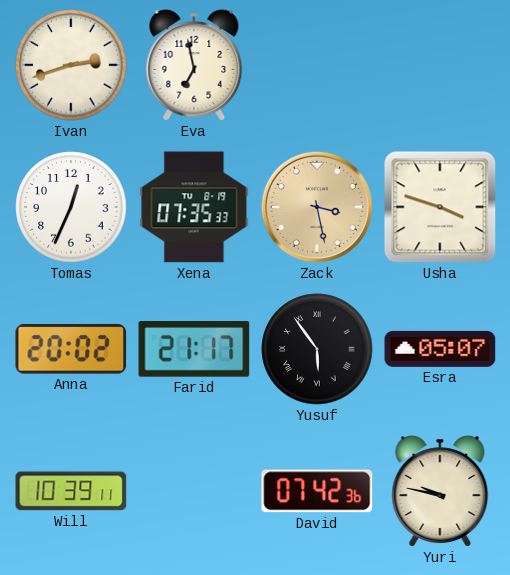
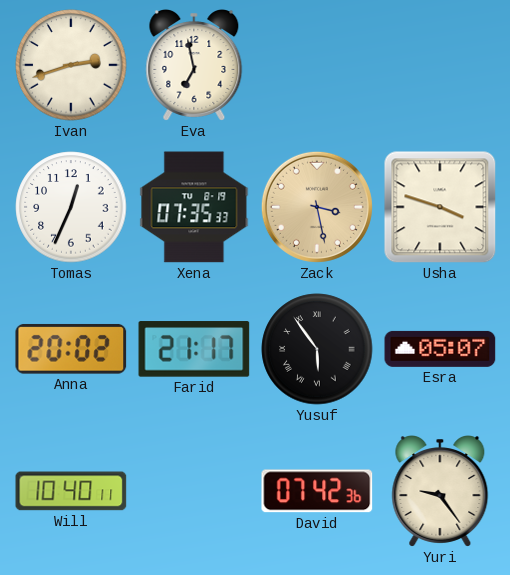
Will: 10:39 -> 10:40
Yuri: 9:47 -> 9:24
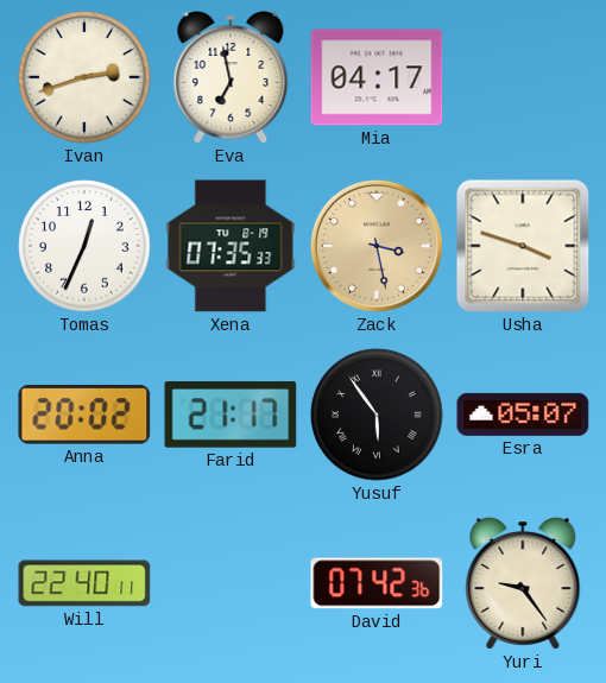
Mia: none -> 04:17
Will: 10:40 -> 22:40
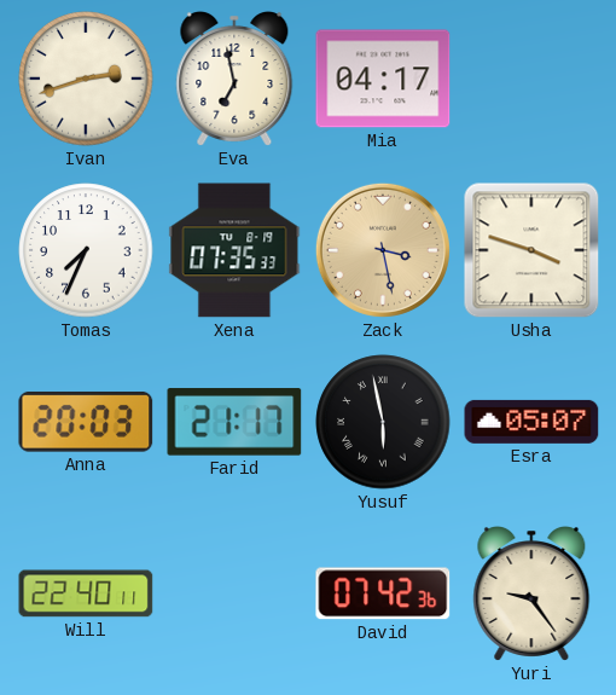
Tomas: 12:34 -> 7:34
Anna: 20:02 -> 20:03
Yusuf: 5:54 -> 5:58
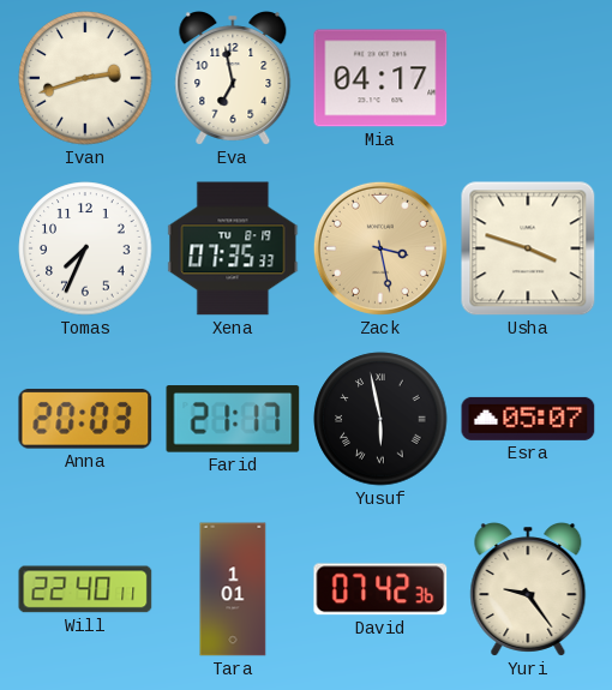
Tara: none -> 1:01
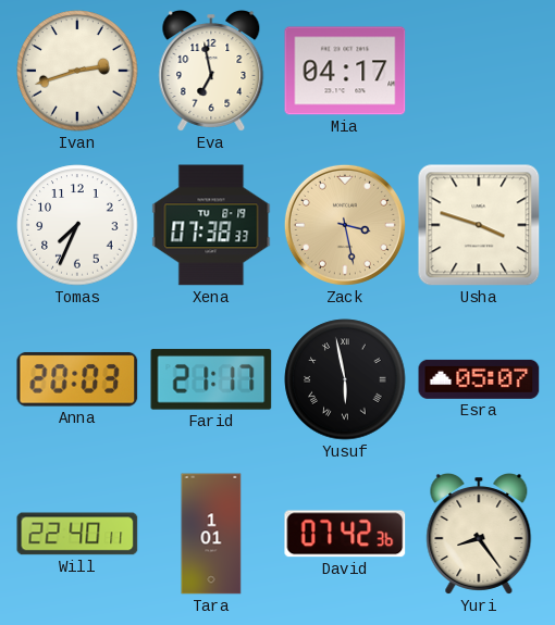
Xena: 07:35 -> 07:38
Yuri: 9:24 -> 8:24
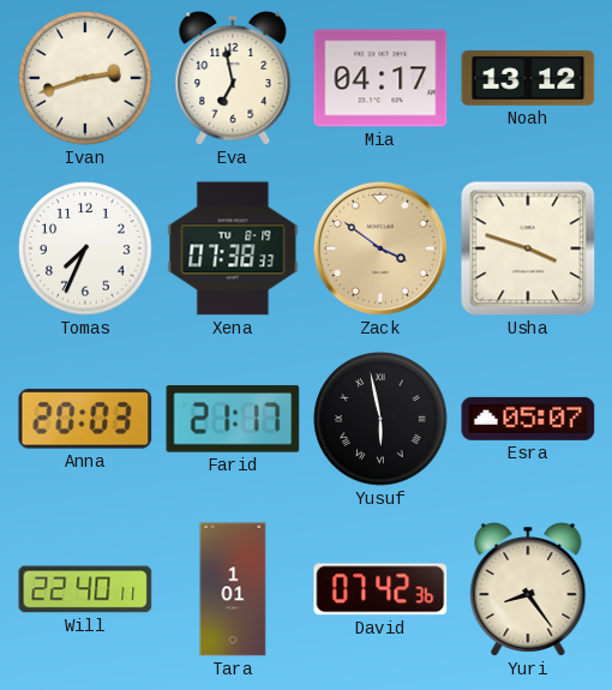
Noah: none -> 13:12
Zack: 3:28 -> 3:51
